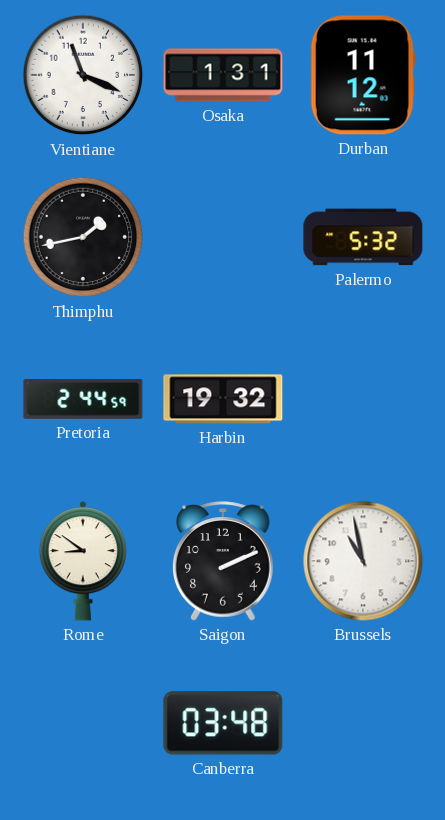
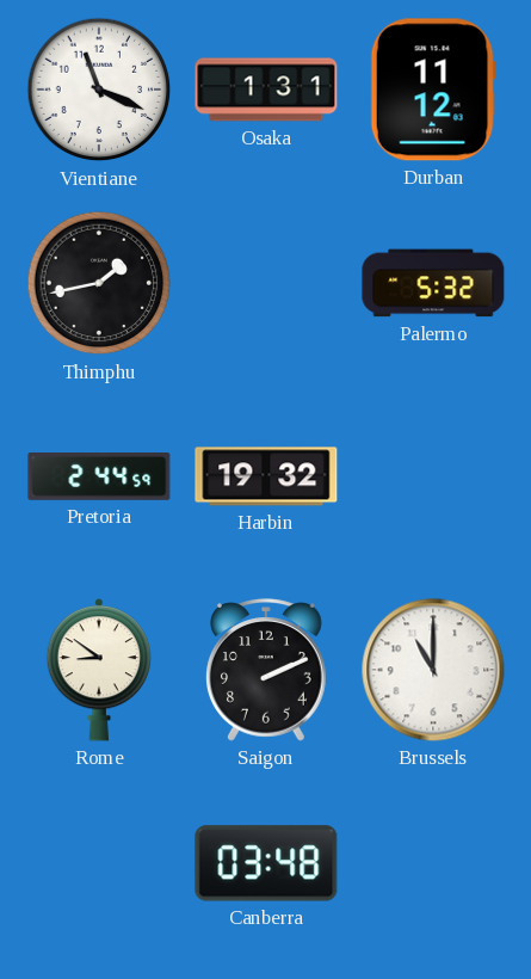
Brussels: 10:58 -> 11:00
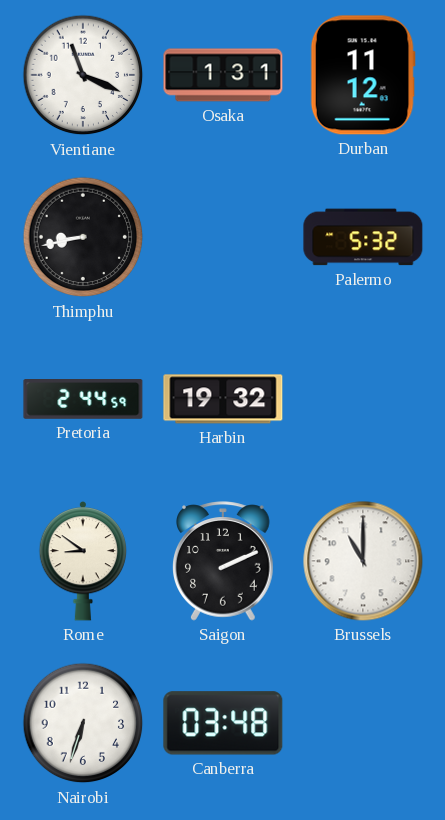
Thimphu: 1:43 -> 8:43
Nairobi: none -> 6:33
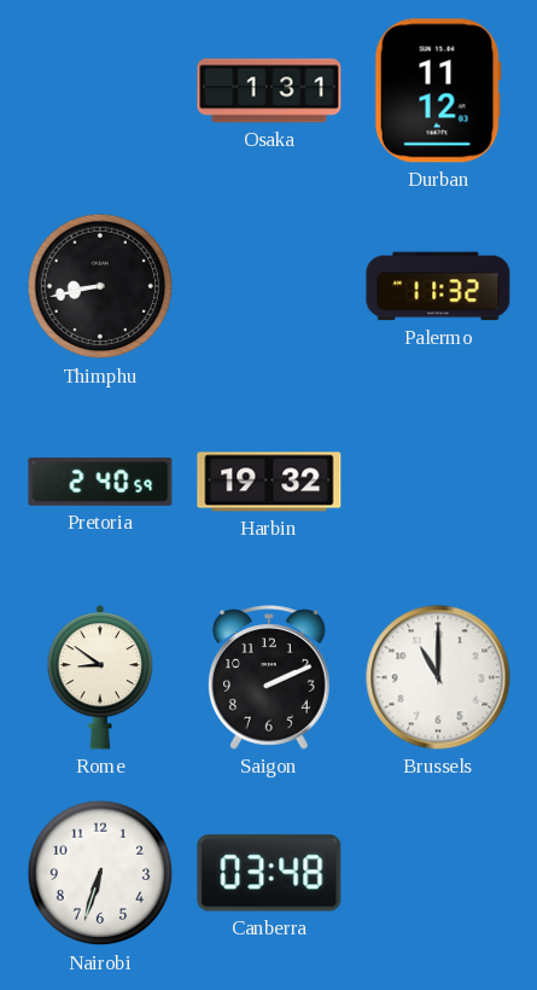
Vientiane: 11:19 -> none
Palermo: 5:32 -> 11:32
Pretoria: 2:44 -> 2:40
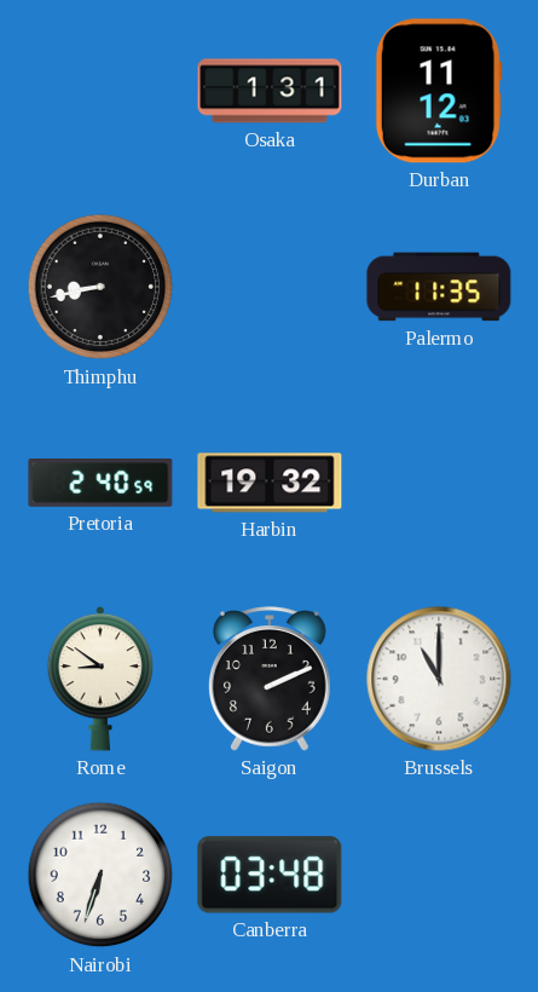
Palermo: 11:32 -> 11:35
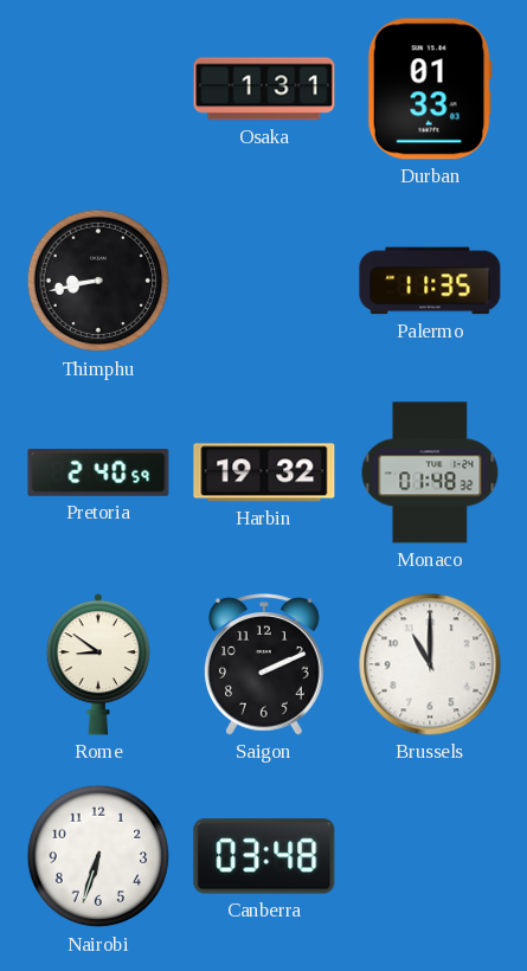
Durban: 11:12 -> 01:33
Monaco: none -> 01:48
